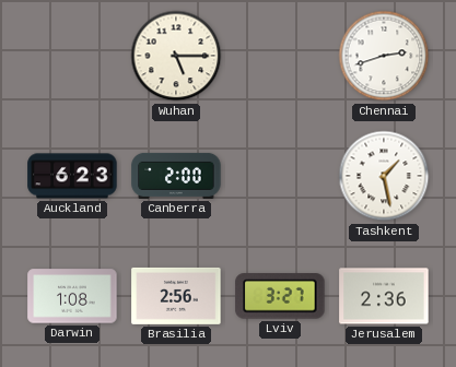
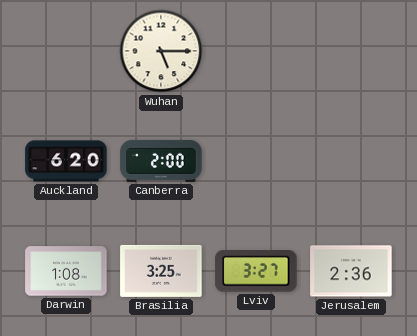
Chennai: 2:42 -> none
Auckland: 6:23 -> 6:20
Tashkent: 1:28 -> none
Brasilia: 2:56 -> 3:25
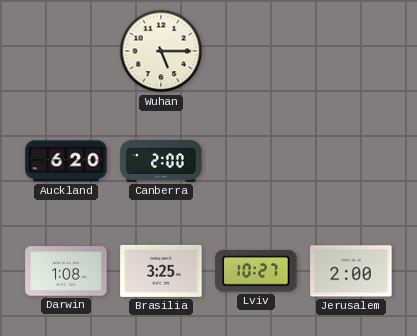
Lviv: 3:27 -> 10:27
Jerusalem: 2:36 -> 2:00
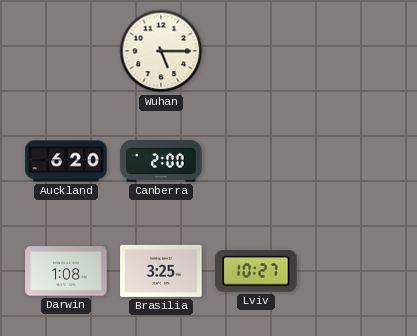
Jerusalem: 2:00 -> none
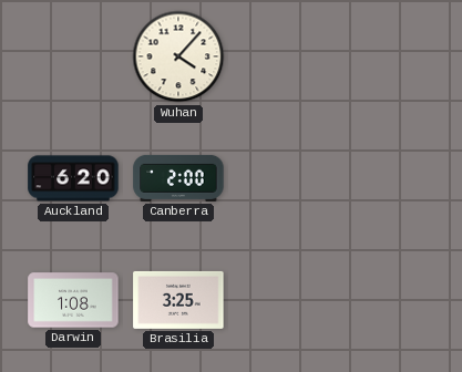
Wuhan: 5:15 -> 4:07
Lviv: 10:27 -> none
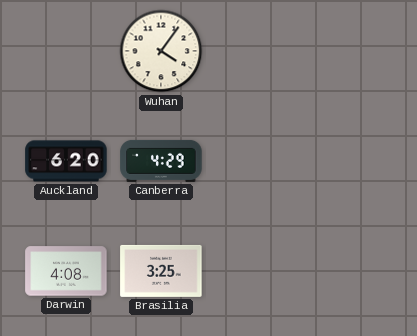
Wuhan: 4:07 -> 4:06
Canberra: 2:00 -> 4:29
Darwin: 1:08 -> 4:08
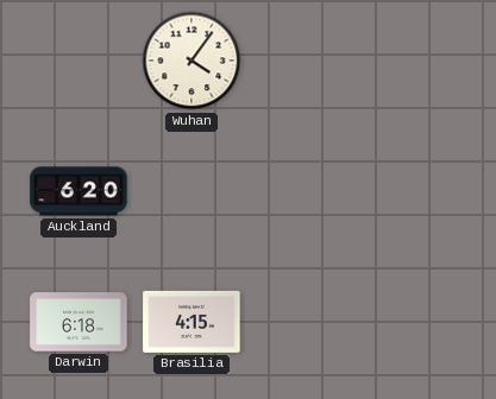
Canberra: 4:29 -> none
Darwin: 4:08 -> 6:18
Brasilia: 3:25 -> 4:15
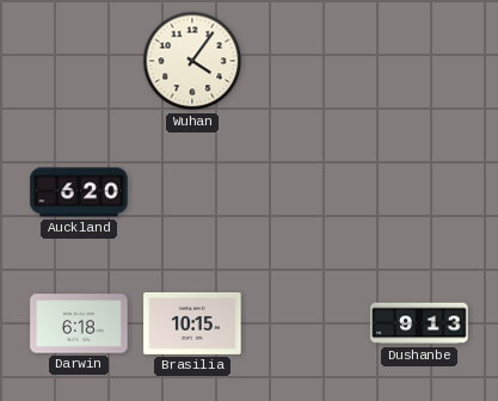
Brasilia: 4:15 -> 10:15
Dushanbe: none -> 9:13
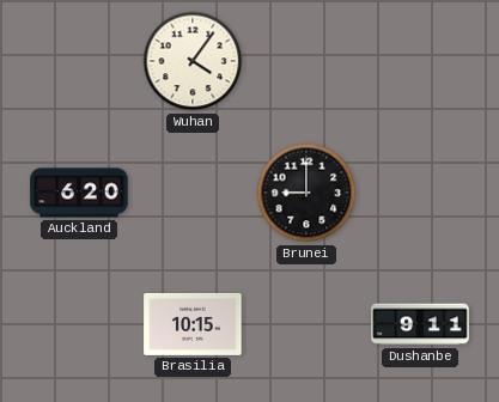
Brunei: none -> 9:00
Darwin: 6:18 -> none
Dushanbe: 9:13 -> 9:11
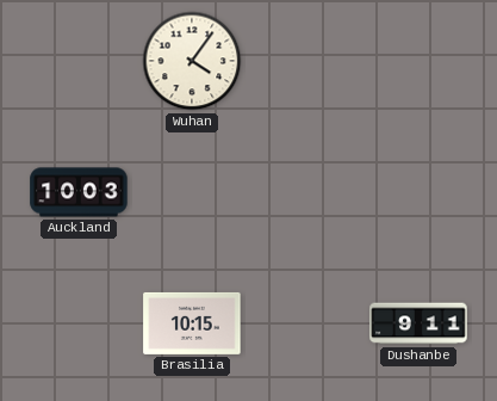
Auckland: 6:20 -> 10:03
Brunei: 9:00 -> none
